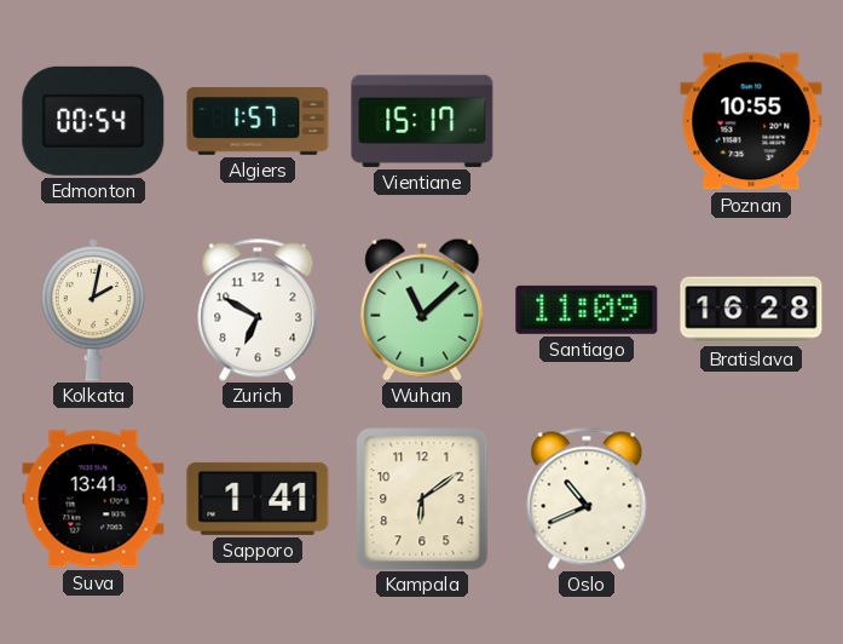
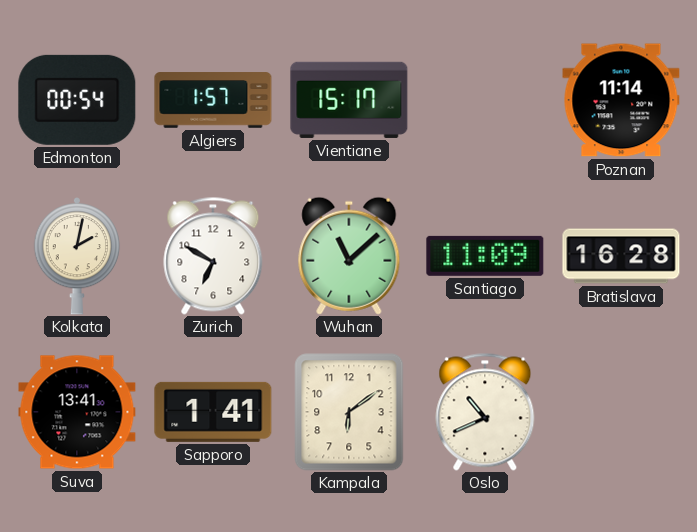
Poznan: 10:55 -> 11:14
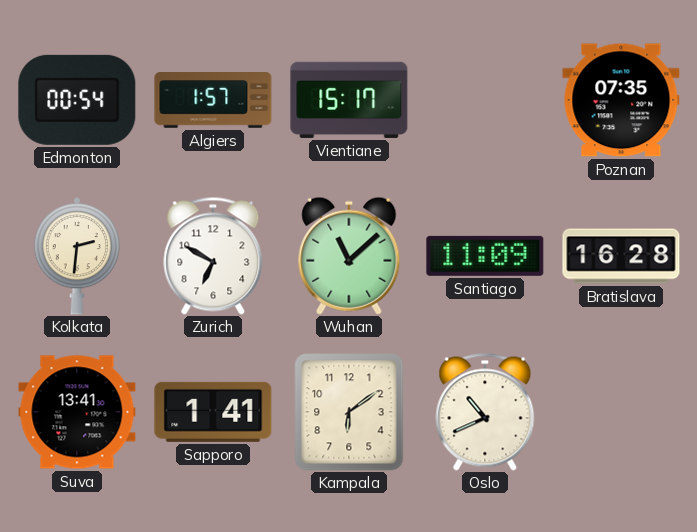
Poznan: 11:14 -> 07:35
Kolkata: 2:02 -> 2:31
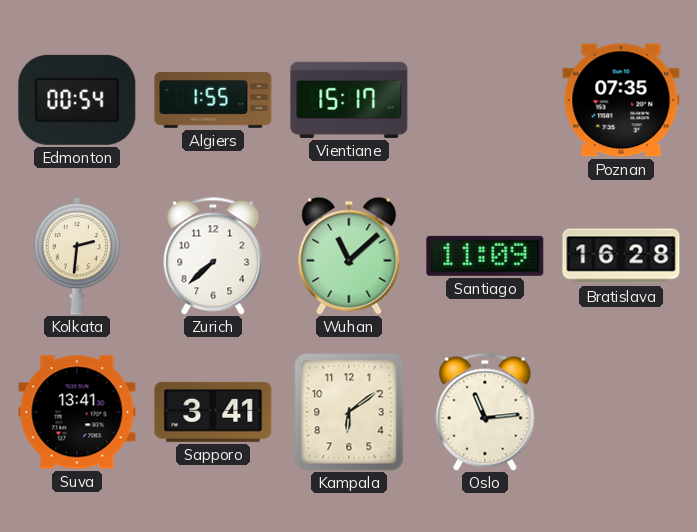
Algiers: 1:57 -> 1:55
Zurich: 6:50 -> 7:38
Sapporo: 1:41 -> 3:41
Oslo: 10:41 -> 11:14
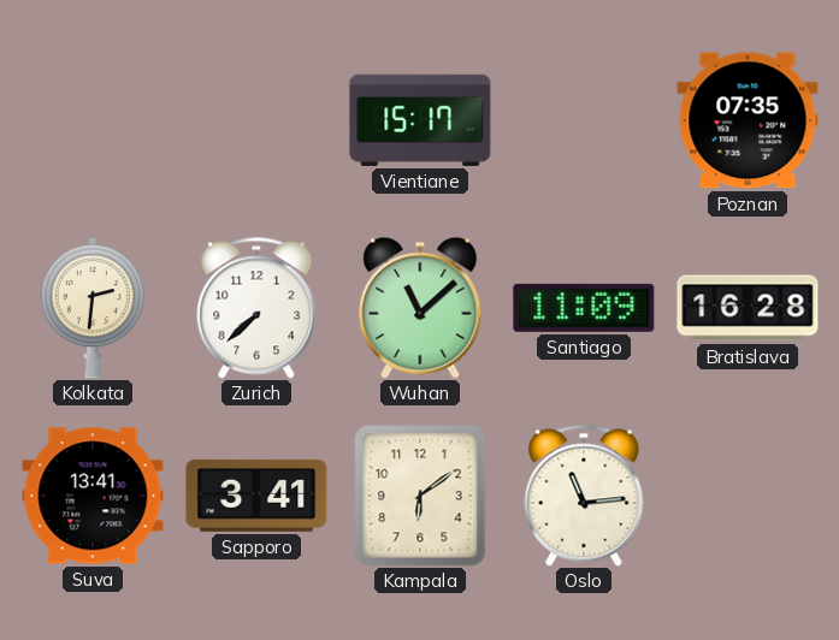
Edmonton: 00:54 -> none
Algiers: 1:55 -> none
